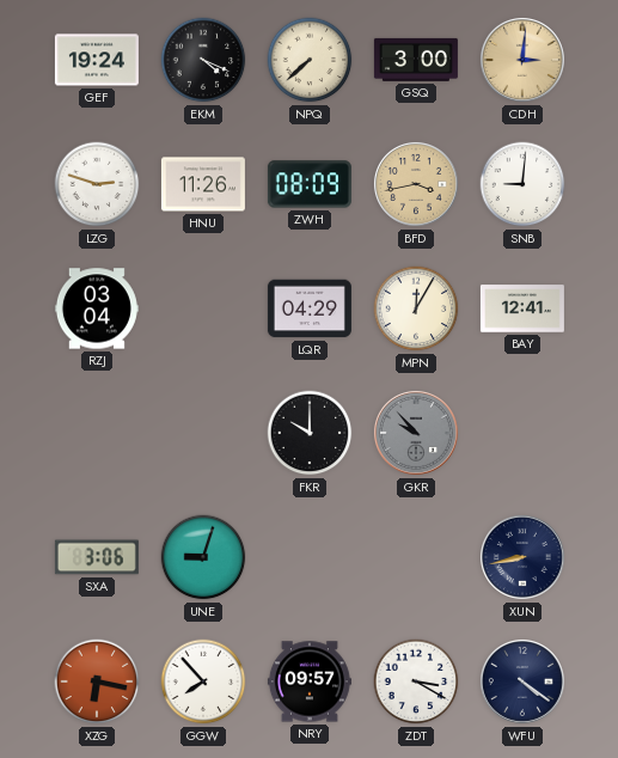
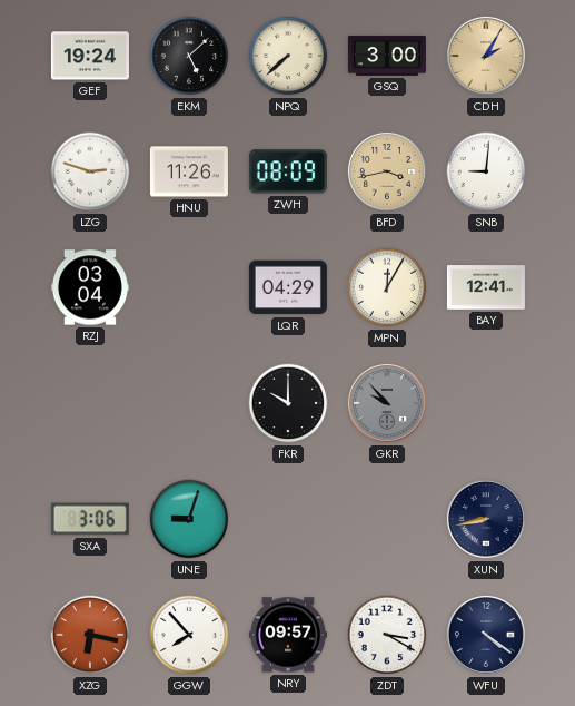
EKM: 4:19 -> 5:08
CDH: 3:01 -> 2:05
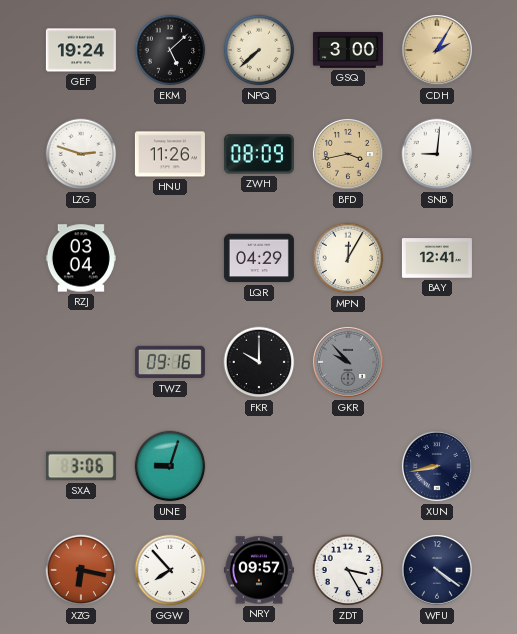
TWZ: none -> 09:16
ZDT: 3:20 -> 3:25
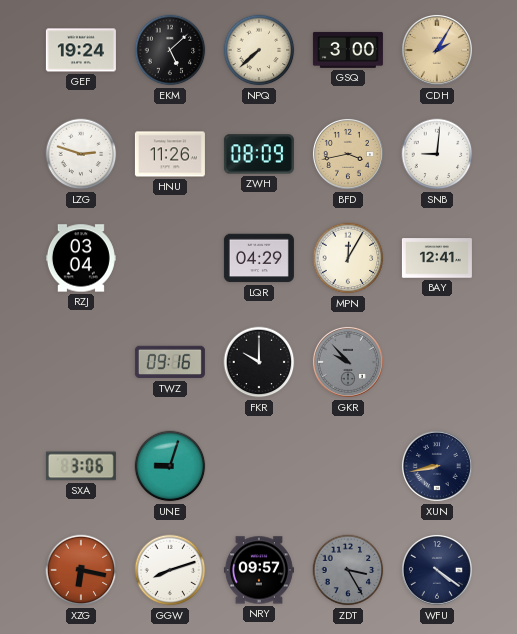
GGW: 7:53 -> 8:12
ZDT dial: white -> grey
